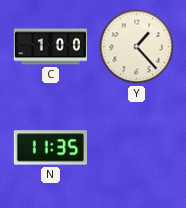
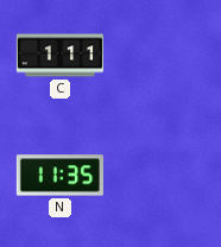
C: 1:00 -> 1:11
Y: 1:23 -> none
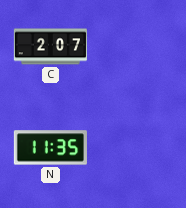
C: 1:11 -> 2:07
